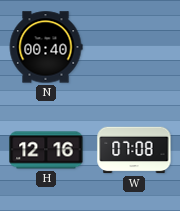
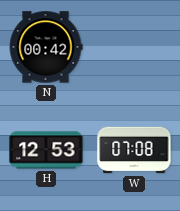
N: 00:40 -> 00:42
H: 12:16 -> 12:53
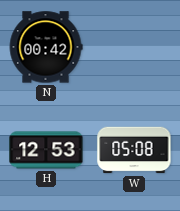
W: 07:08 -> 05:08
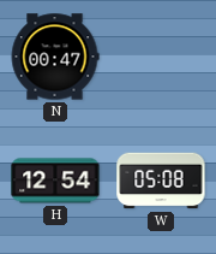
N: 00:42 -> 00:47
H: 12:53 -> 12:54
